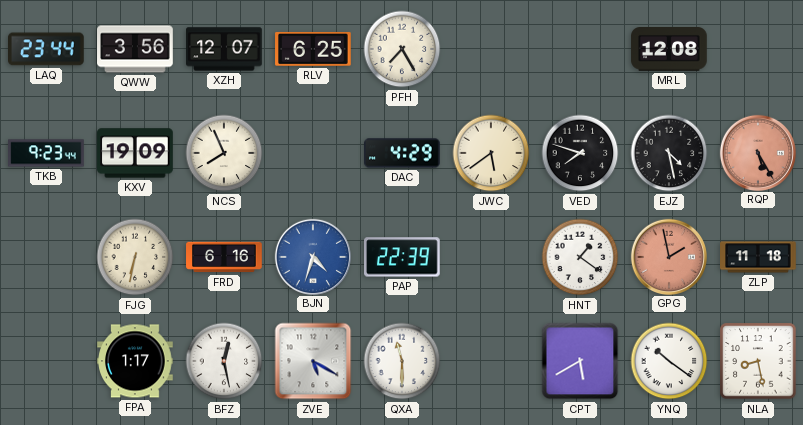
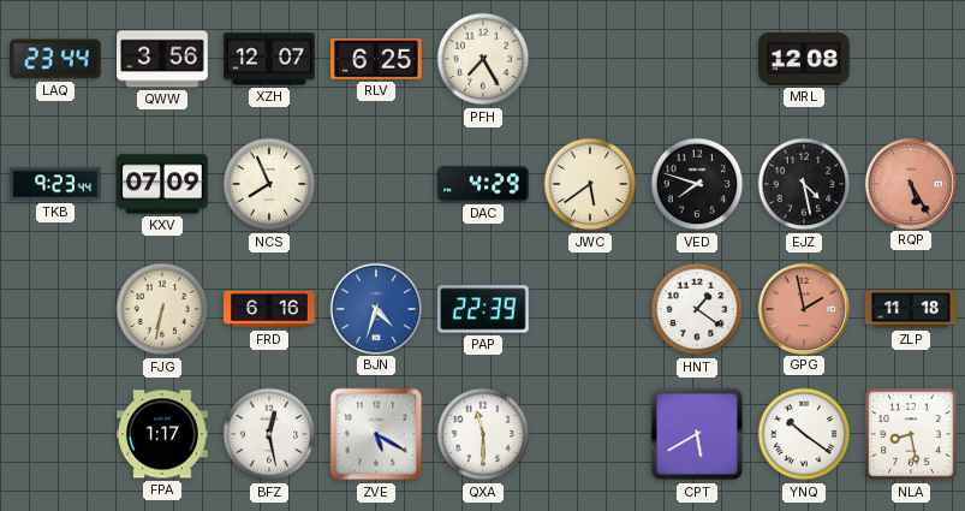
KXV: 19:09 -> 07:09
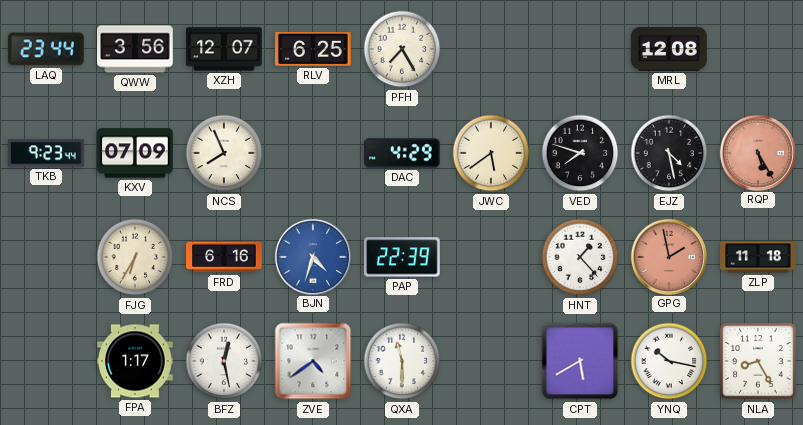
FJG: 6:32 -> 6:35
HNT: 1:21 -> 1:23
ZVE: 5:20 -> 4:39
YNQ: 10:21 -> 10:17
NLA: 8:28 -> 8:25
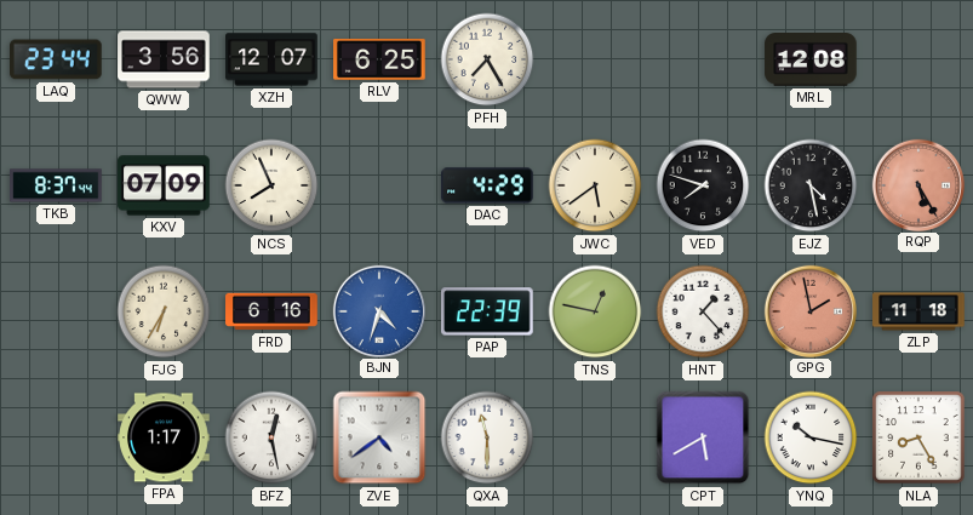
TKB: 9:23 -> 8:37
TNS: none -> 12:47
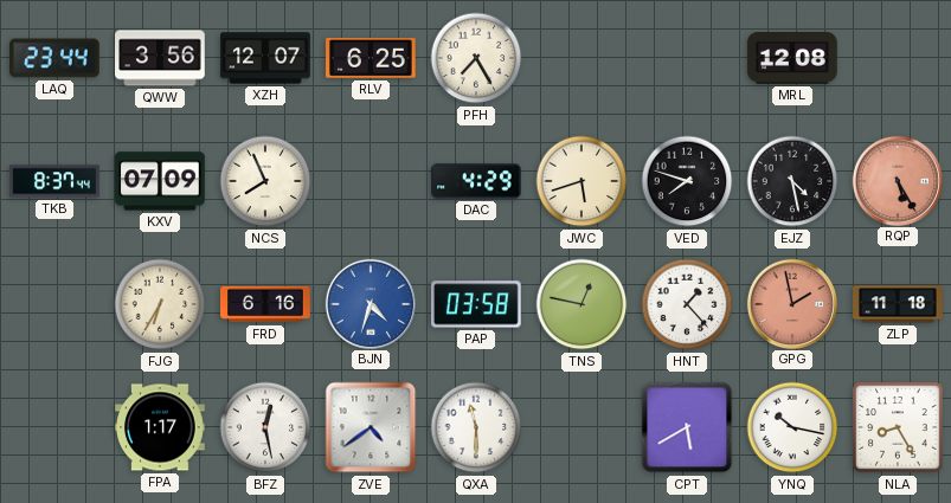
JWC: 5:39 -> 5:42
PAP: 22:39 -> 03:58
